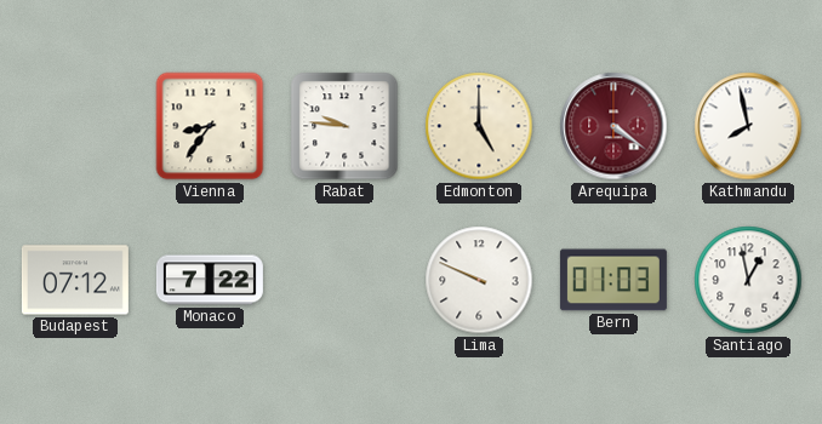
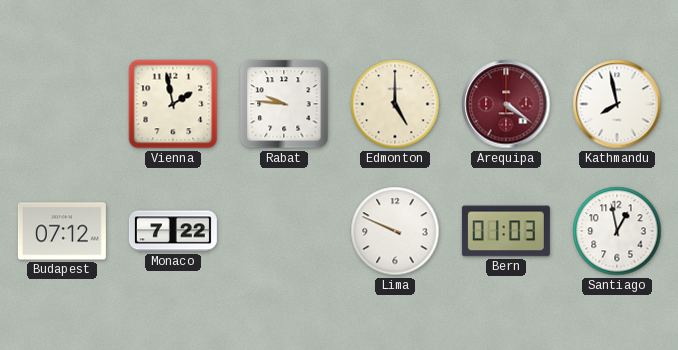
Vienna: 8:36 -> 1:58
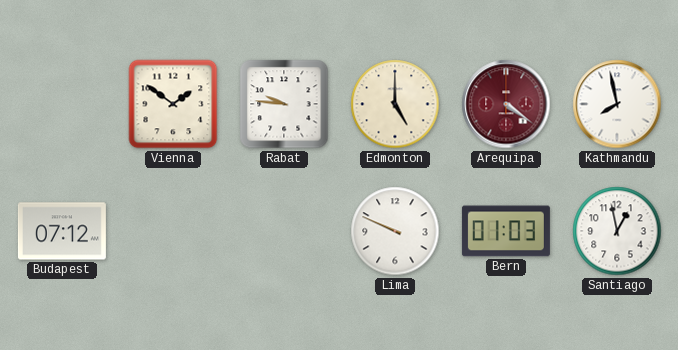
Vienna: 1:58 -> 1:51
Monaco: 7:22 -> none
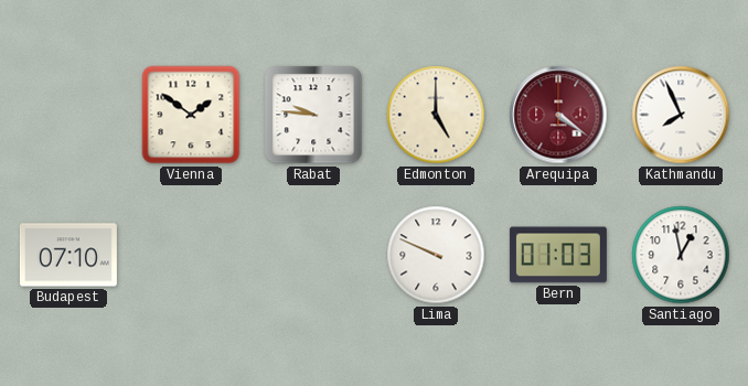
Kathmandu: 7:58 -> 7:56
Budapest: 07:12 -> 07:10
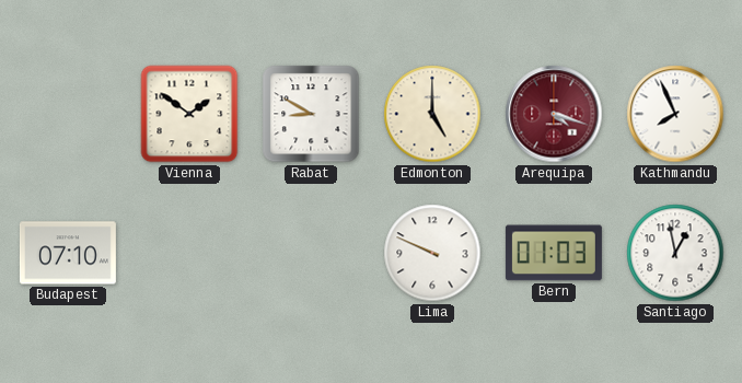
Rabat: 9:46 -> 8:50
Arequipa: 4:21 -> 4:18
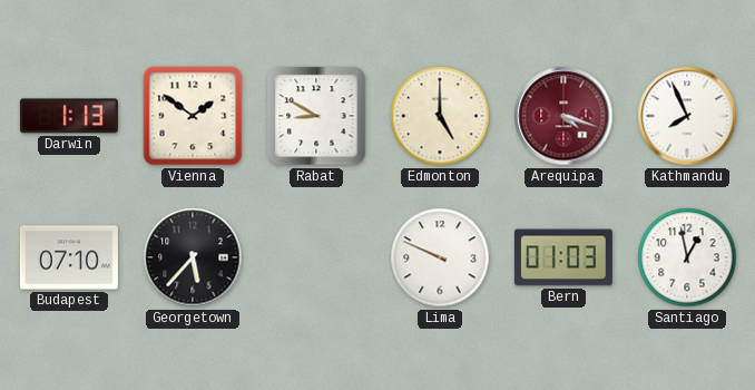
Darwin: none -> 1:13
Georgetown: none -> 5:37
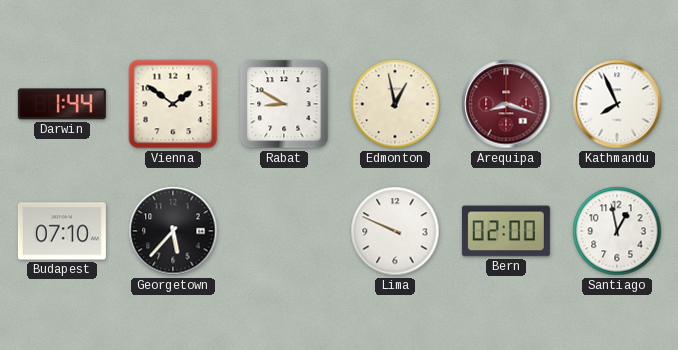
Darwin: 1:13 -> 1:44
Edmonton: 5:00 -> 12:58
Arequipa: 4:18 -> 8:18
Bern: 01:03 -> 02:00
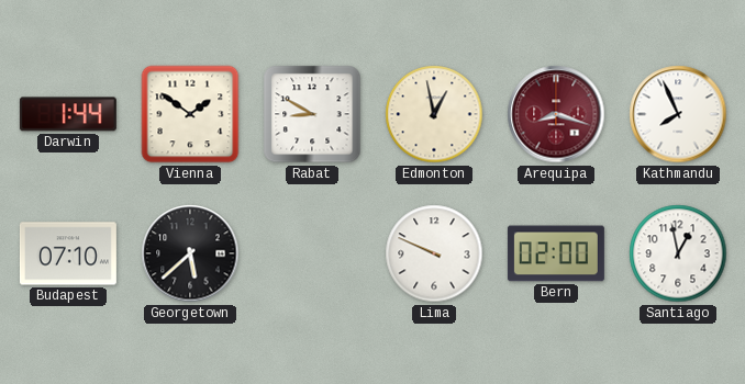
Georgetown: 5:37 -> 5:38
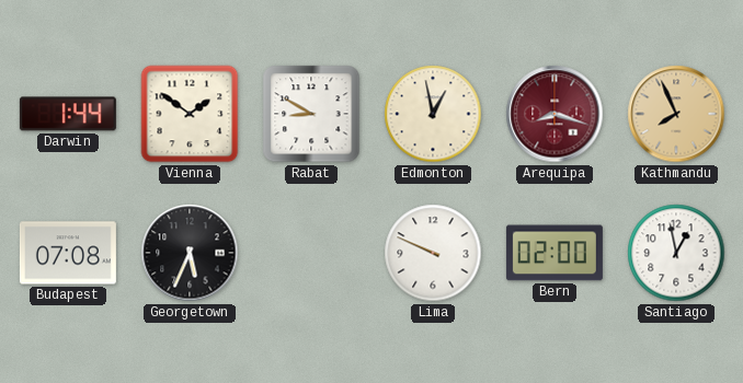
Kathmandu dial: white -> champagne
Budapest: 07:10 -> 07:08
Georgetown: 5:38 -> 5:34
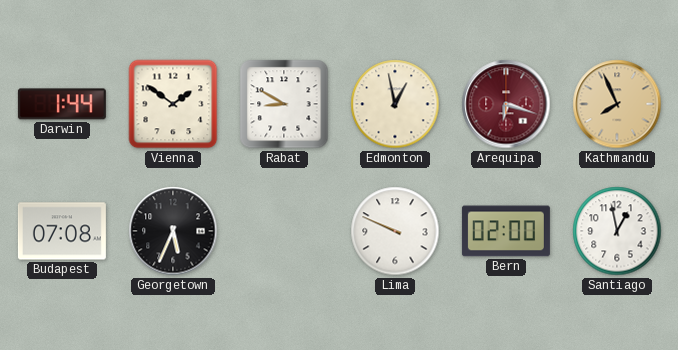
Arequipa: 8:18 -> 6:18
